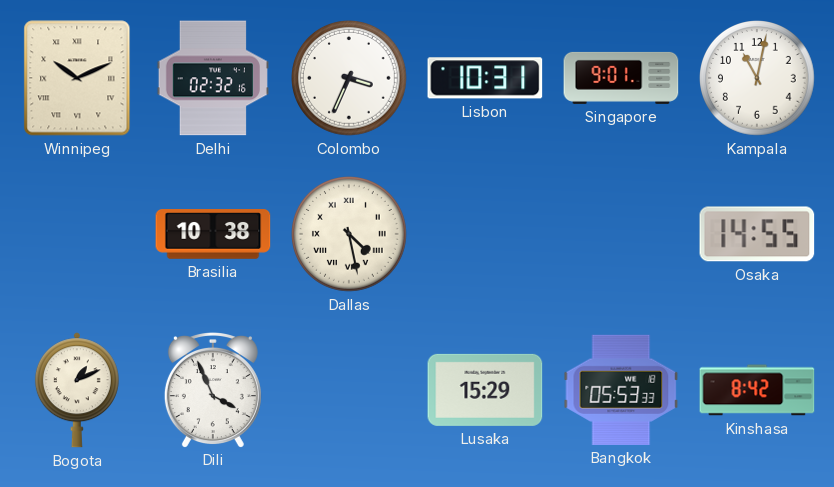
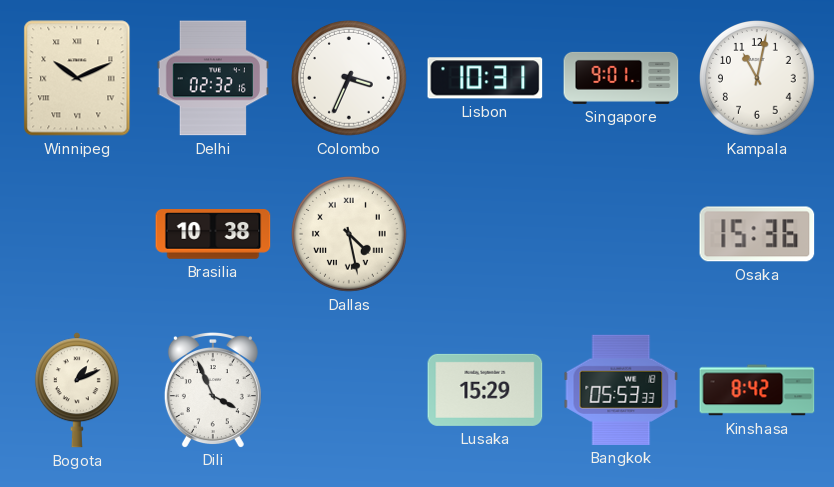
Osaka: 14:55 -> 15:36
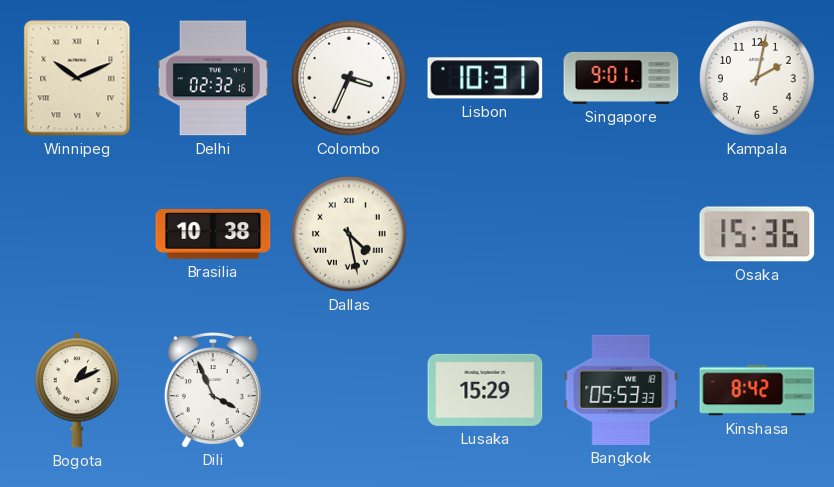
Kampala: 11:02 -> 2:02
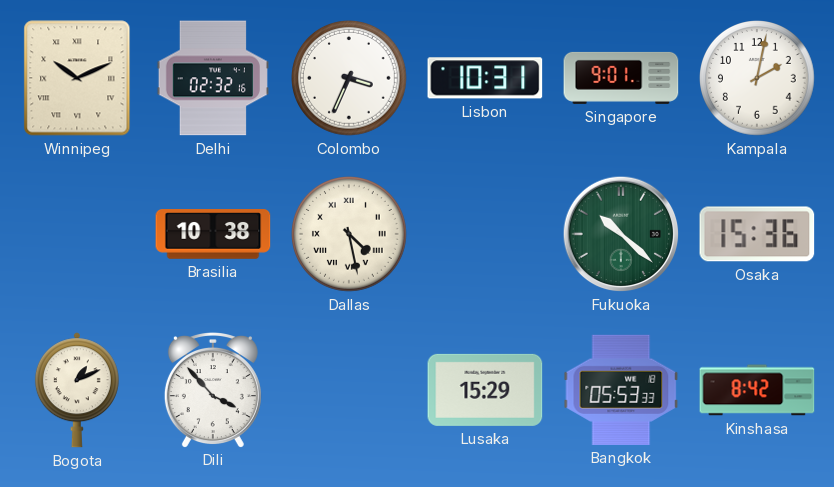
Fukuoka: none -> 10:22
Dili: 3:56 -> 3:53
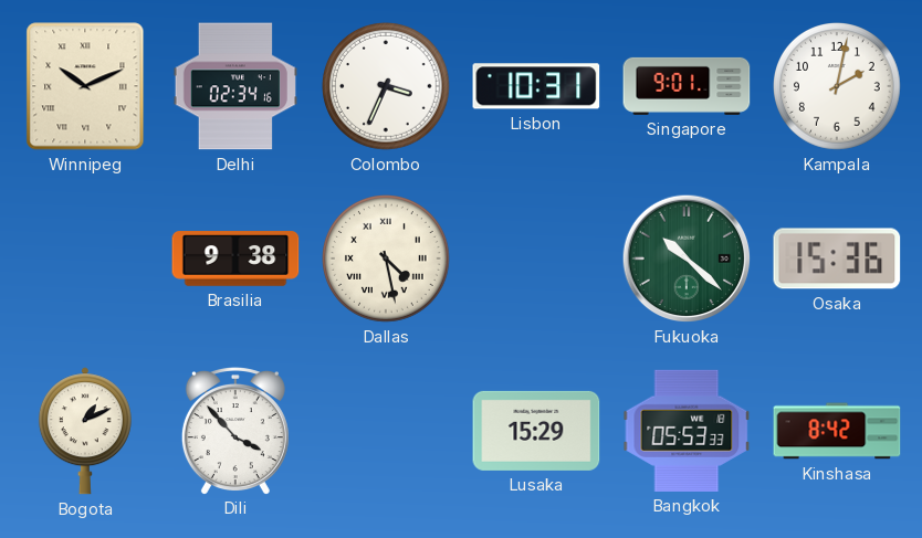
Delhi: 02:32 -> 02:34
Brasilia: 10:38 -> 9:38
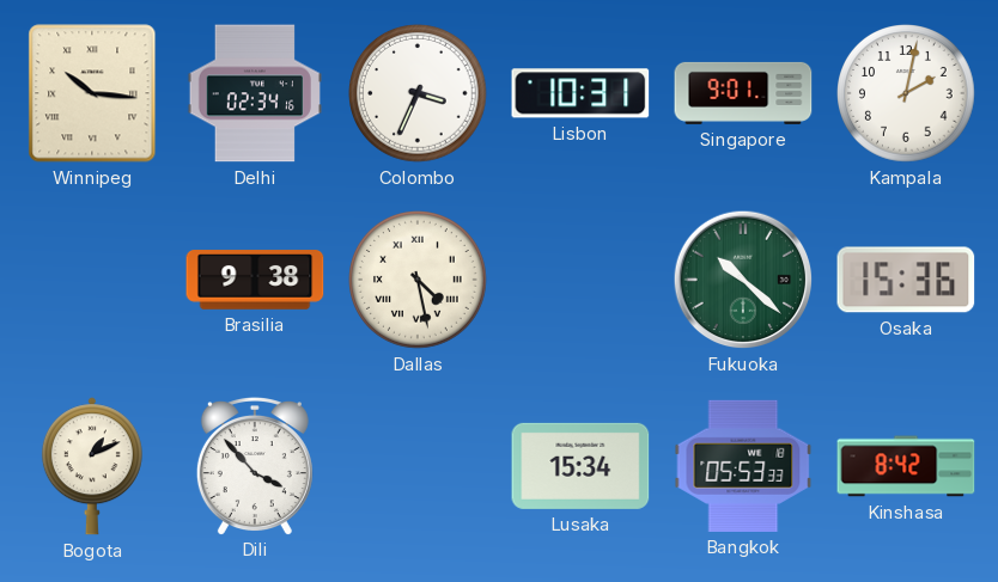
Winnipeg: 10:11 -> 10:16
Lusaka: 15:29 -> 15:34
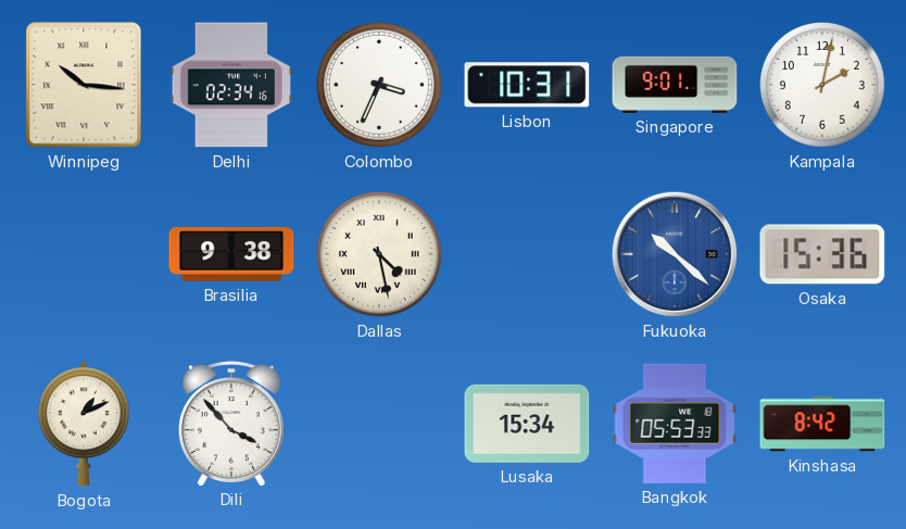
Fukuoka dial: green -> blue
